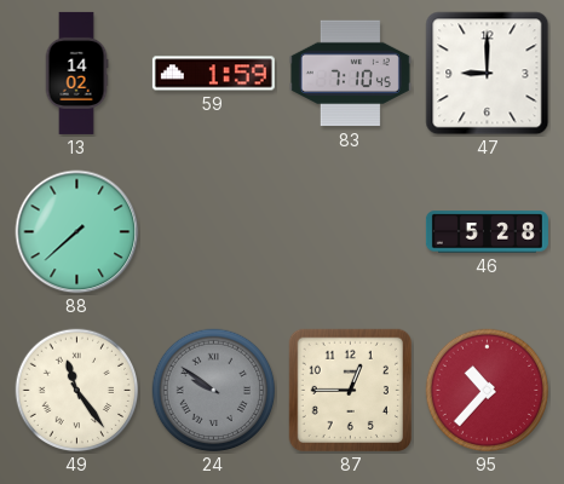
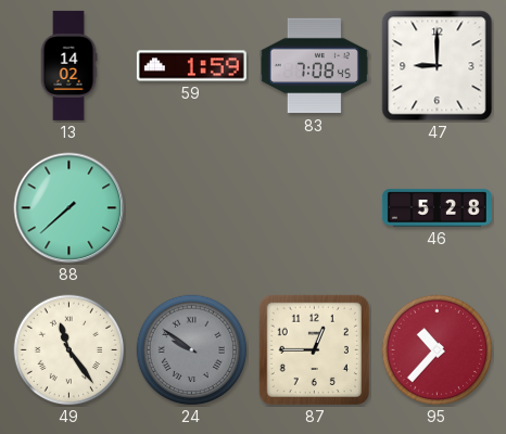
83: 7:10 -> 7:08
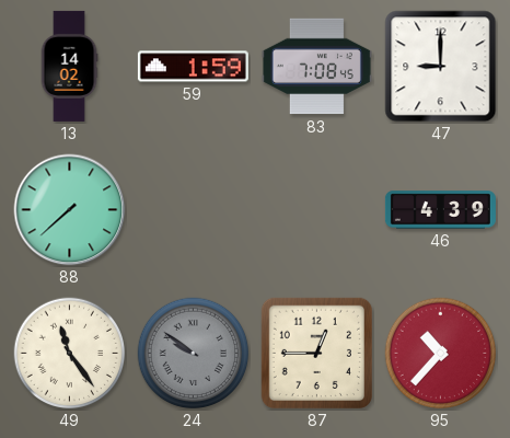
46: 5:28 -> 4:39
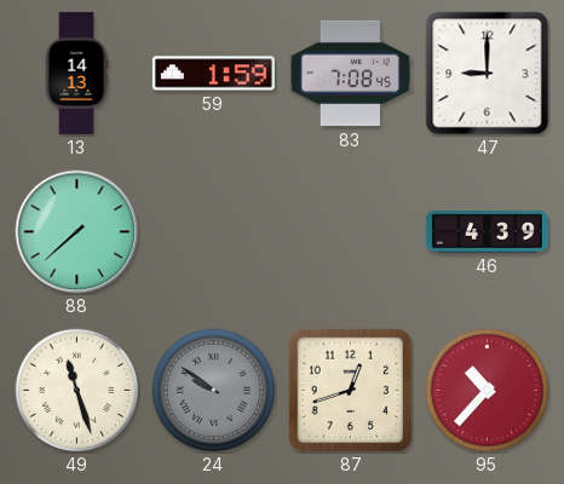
13: 14:02 -> 14:13
49: 11:24 -> 11:27
87: 12:45 -> 12:42
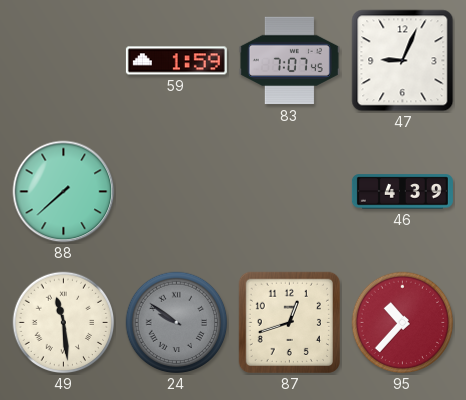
13: 14:13 -> none
83: 7:08 -> 7:07
47: 9:00 -> 9:04
49: 11:27 -> 11:29
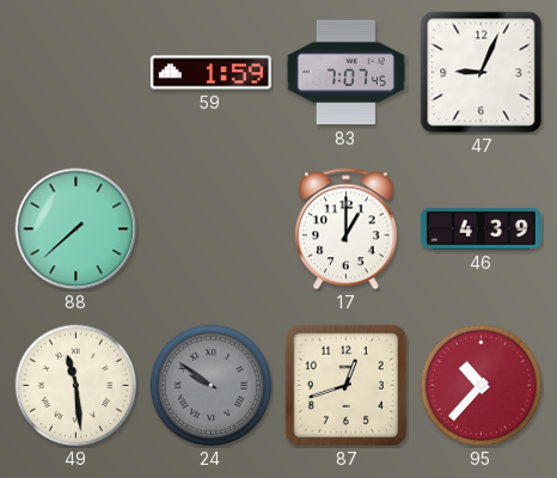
17: none -> 1:00
